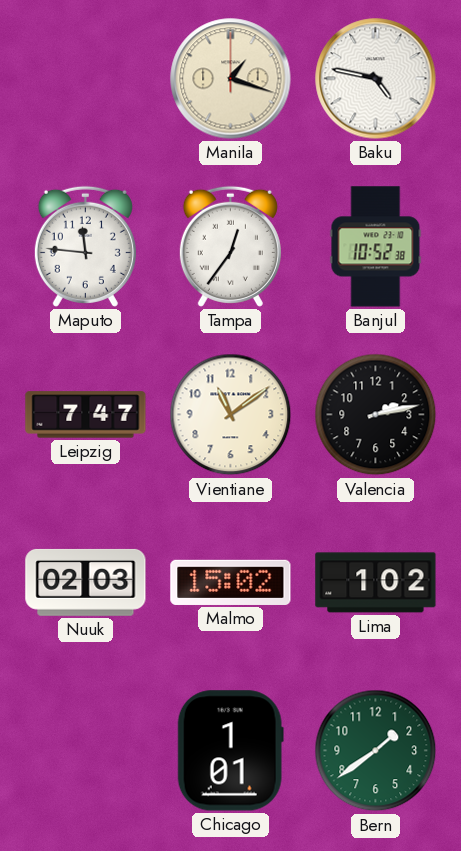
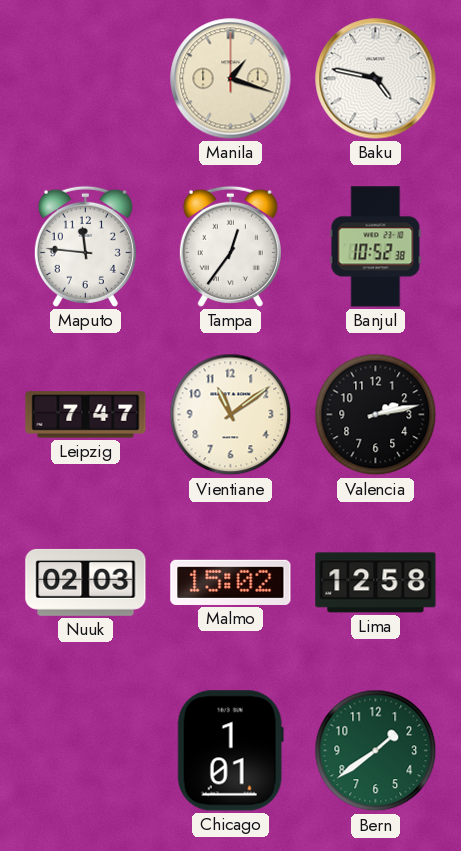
Lima: 1:02 -> 12:58
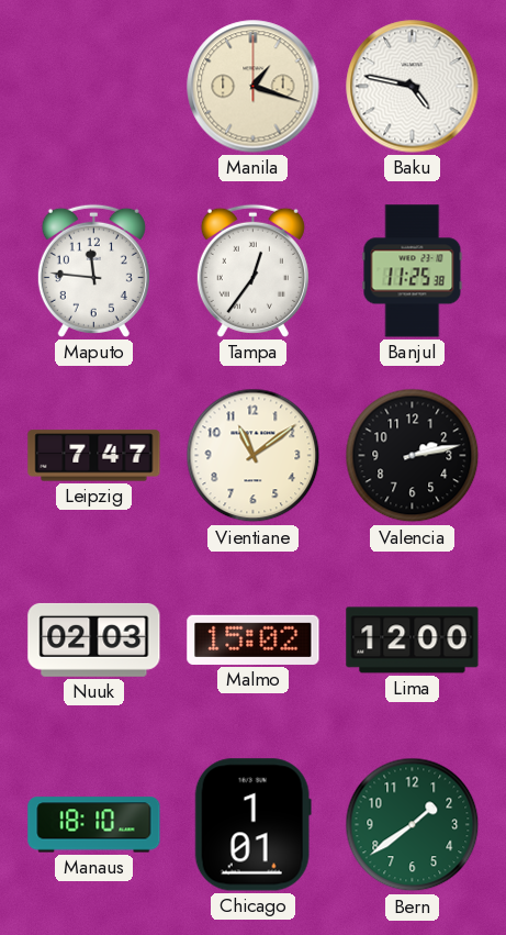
Banjul: 10:52 -> 11:25
Lima: 12:58 -> 12:00
Manaus: none -> 18:10
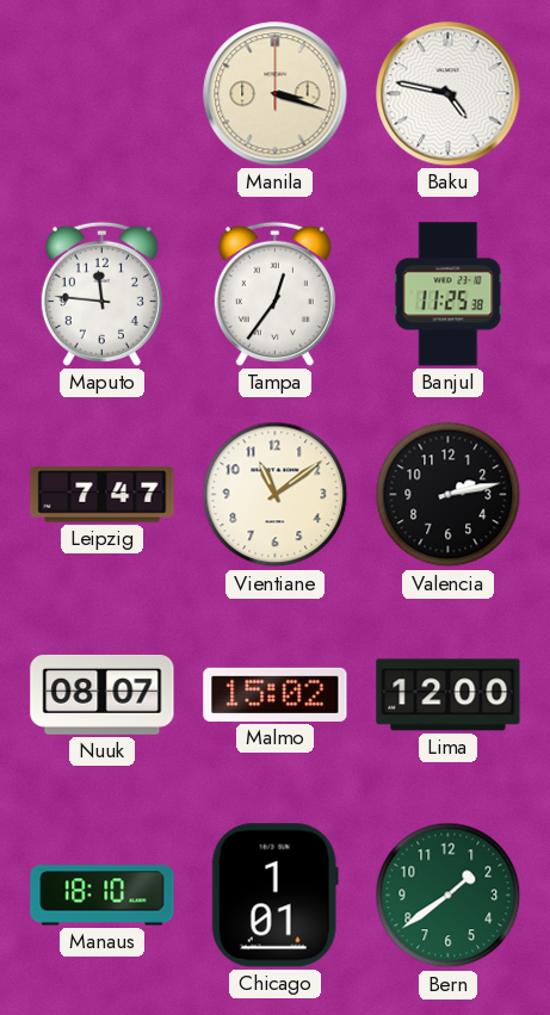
Manila: 1:18 -> 3:18
Nuuk: 02:03 -> 08:07
